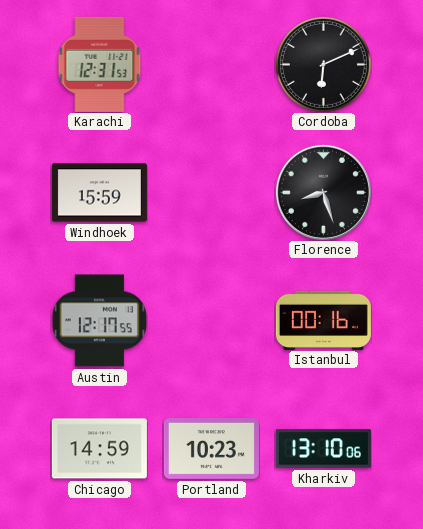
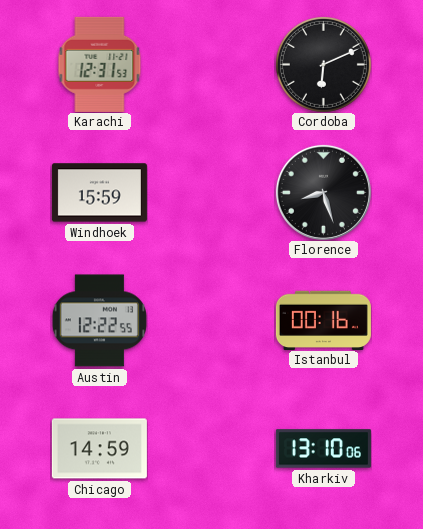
Austin: 12:17 -> 12:22
Portland: 10:23 -> none
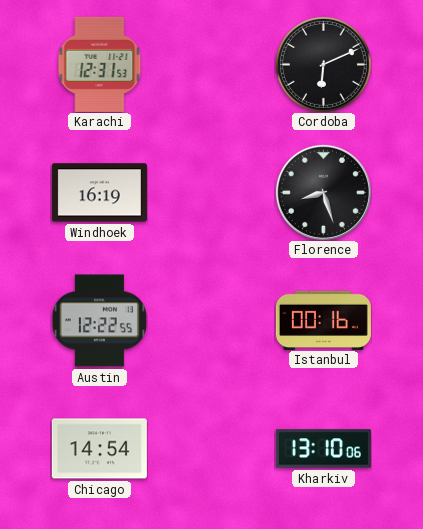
Windhoek: 15:59 -> 16:19
Chicago: 14:59 -> 14:54
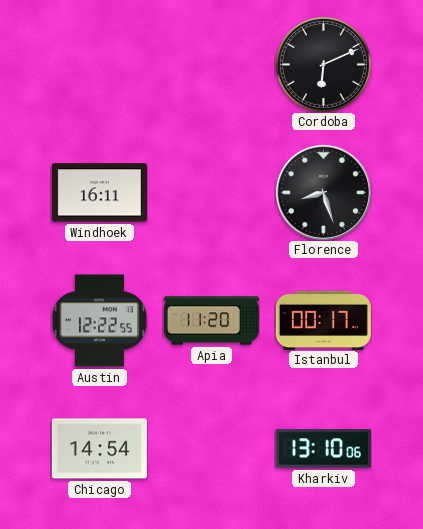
Karachi: 12:31 -> none
Windhoek: 16:19 -> 16:11
Apia: none -> 11:20
Istanbul: 00:16 -> 00:17
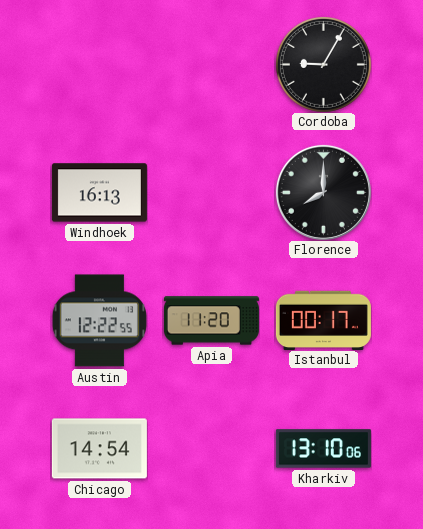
Cordoba: 6:11 -> 9:05
Windhoek: 16:11 -> 16:13
Florence: 8:27 -> 8:00
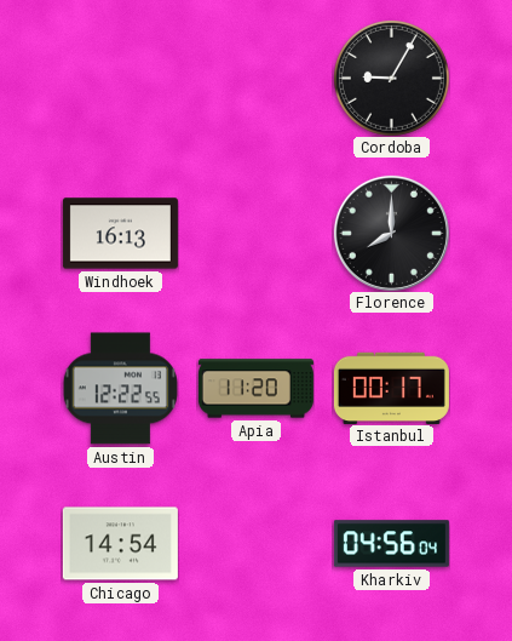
Kharkiv: 13:10 -> 04:56
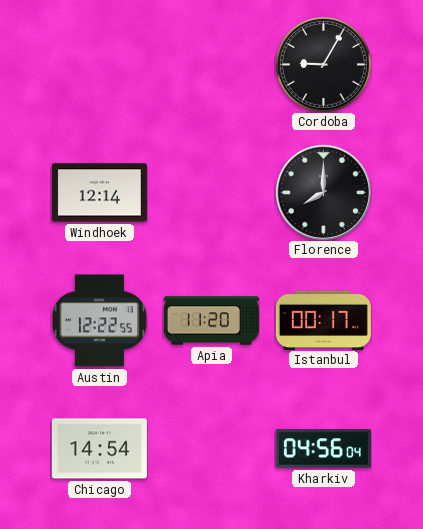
Windhoek: 16:13 -> 12:14
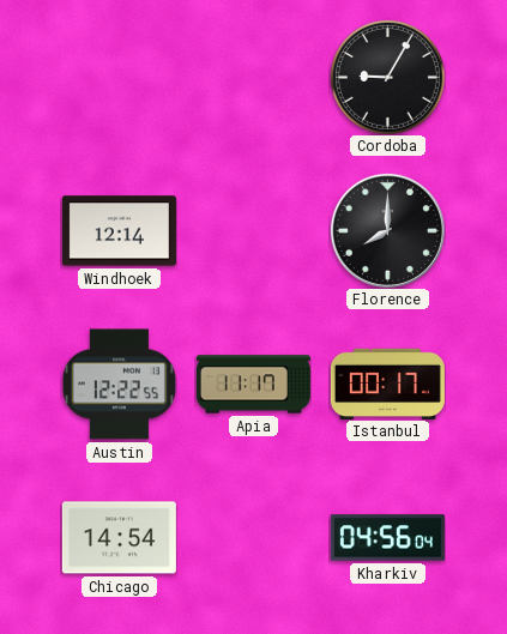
Apia: 11:20 -> 11:17
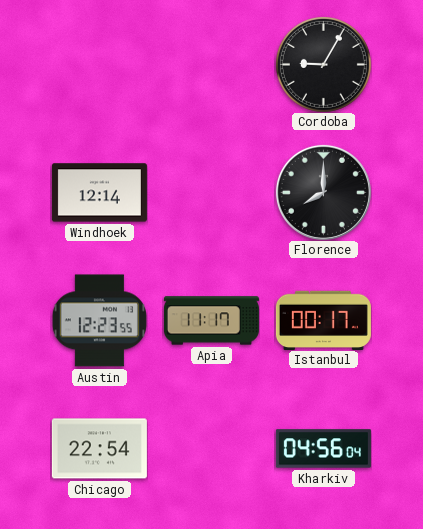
Austin: 12:22 -> 12:23
Chicago: 14:54 -> 22:54
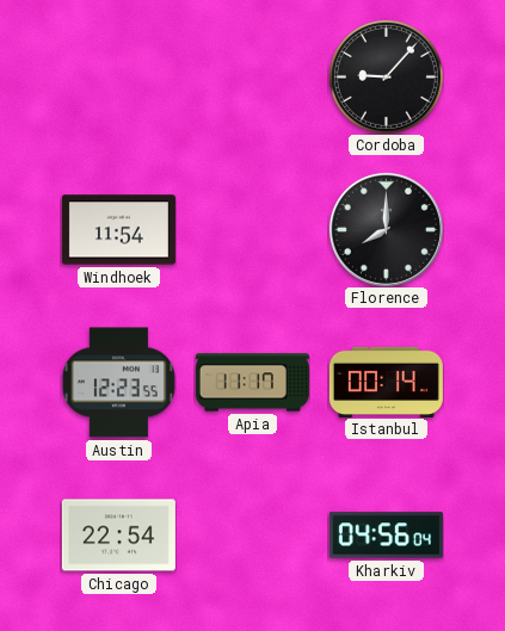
Cordoba: 9:05 -> 9:07
Windhoek: 12:14 -> 11:54
Istanbul: 00:17 -> 00:14
